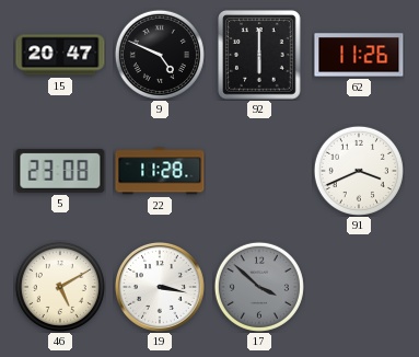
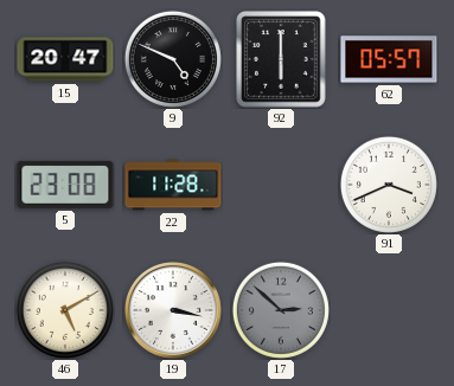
62: 11:26 -> 05:57
17: 3:52 -> 2:52
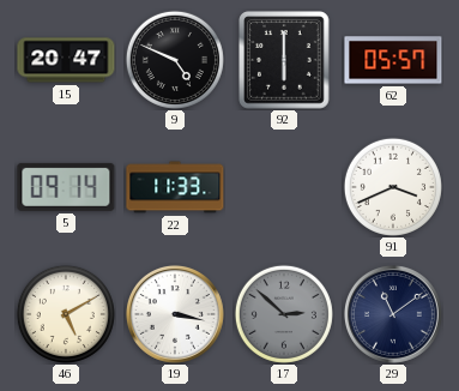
5: 23:08 -> 09:14
22: 11:28 -> 11:33
29: none -> 11:09
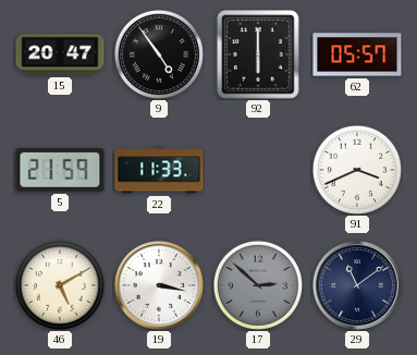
9: 4:49 -> 4:54
5: 09:14 -> 21:59
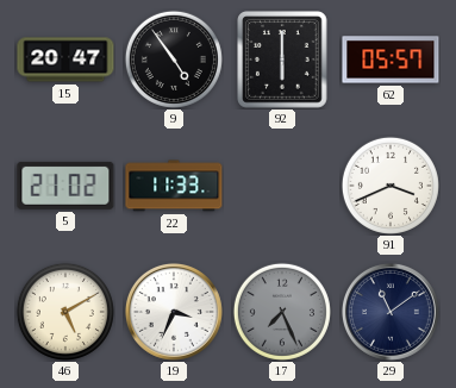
5: 21:59 -> 21:02
19: 3:17 -> 3:34
17: 2:52 -> 7:26
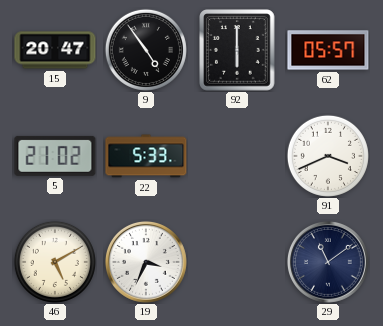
22: 11:33 -> 5:33
17: 7:26 -> none
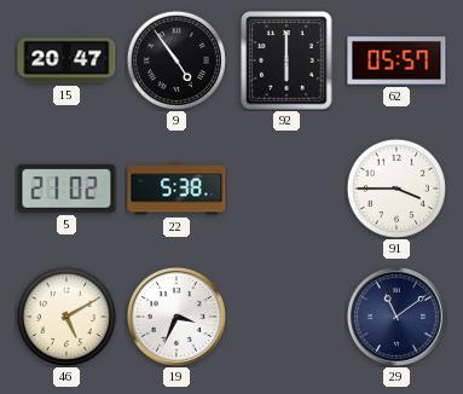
22: 5:33 -> 5:38
91: 3:41 -> 3:45
